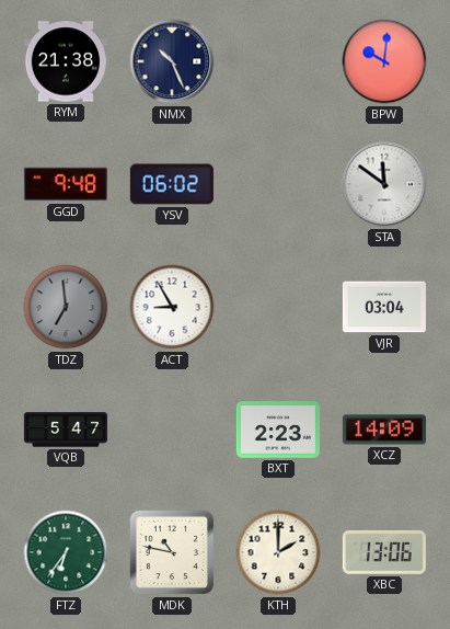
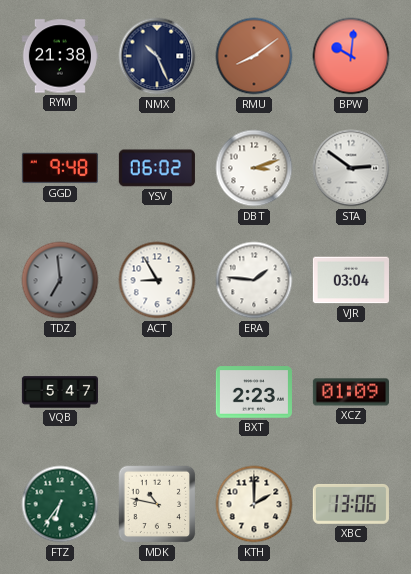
RMU: none -> 8:09
DBT: none -> 3:12
STA: 11:51 -> 2:51
ERA: none -> 1:46
XCZ: 14:09 -> 01:09
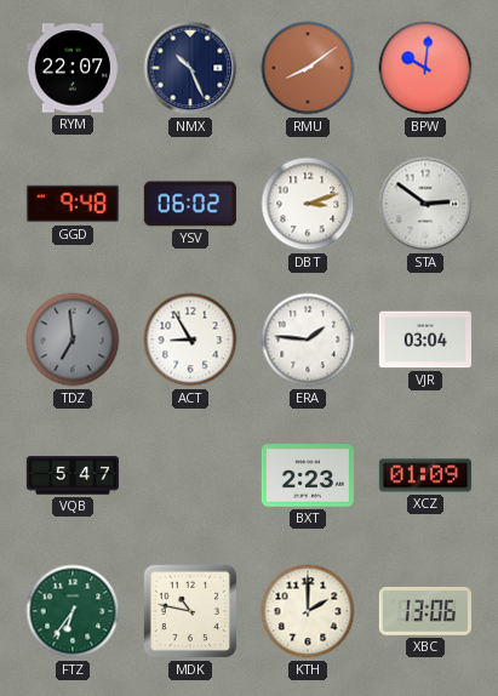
RYM: 21:38 -> 22:07
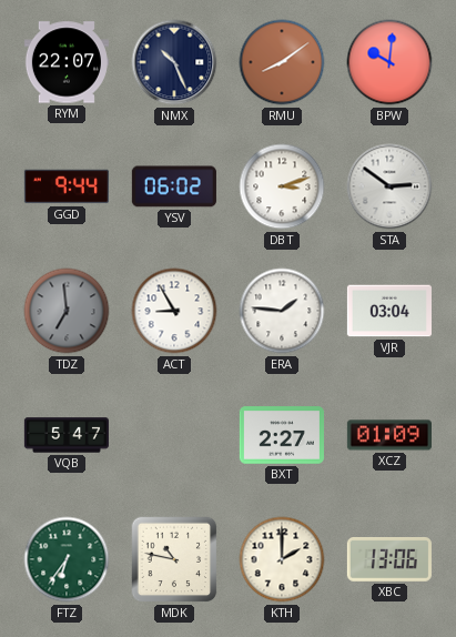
GGD: 9:48 -> 9:44
BXT: 2:23 -> 2:27
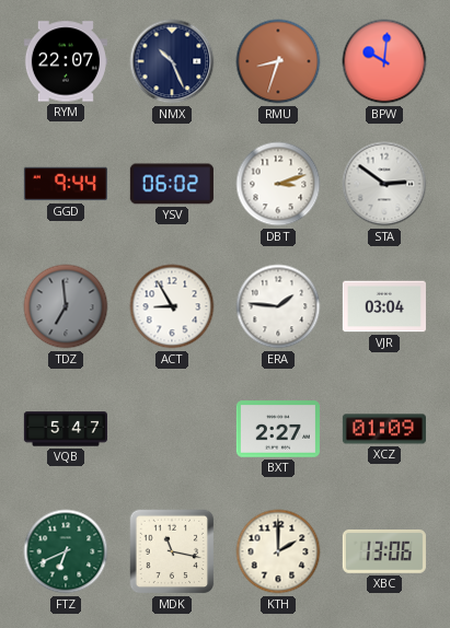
RMU: 8:09 -> 8:33
FTZ: 6:36 -> 6:41
MDK: 10:47 -> 11:17
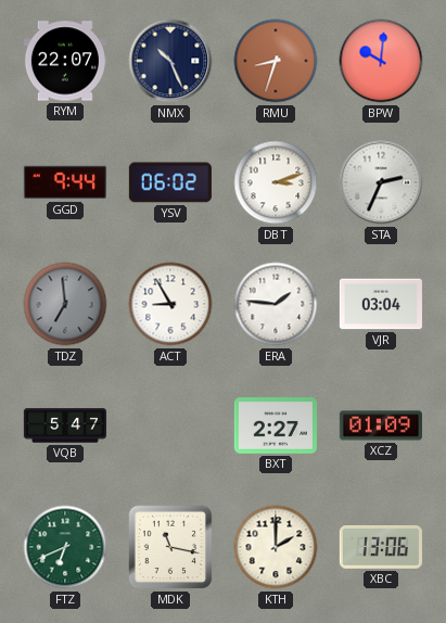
STA: 2:51 -> 2:34
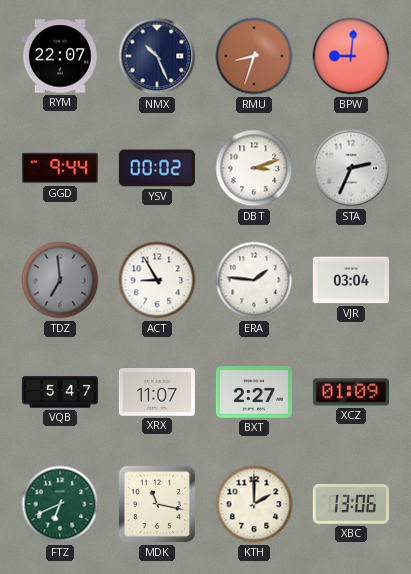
BPW: 10:01 -> 9:01
YSV: 06:02 -> 00:02
XRX: none -> 11:07
